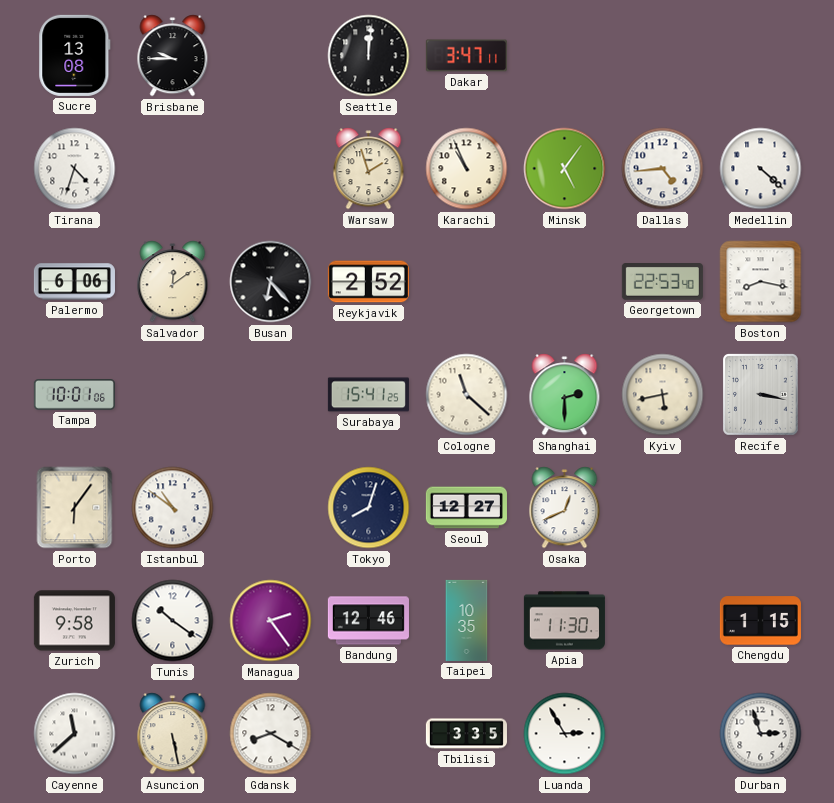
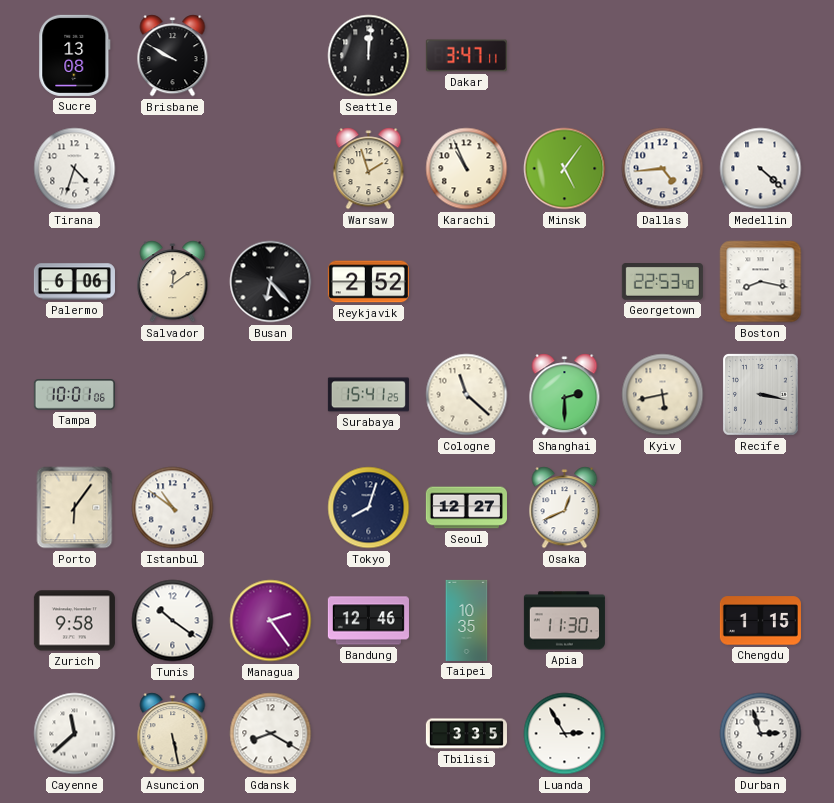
Brisbane: 9:45 -> 9:50
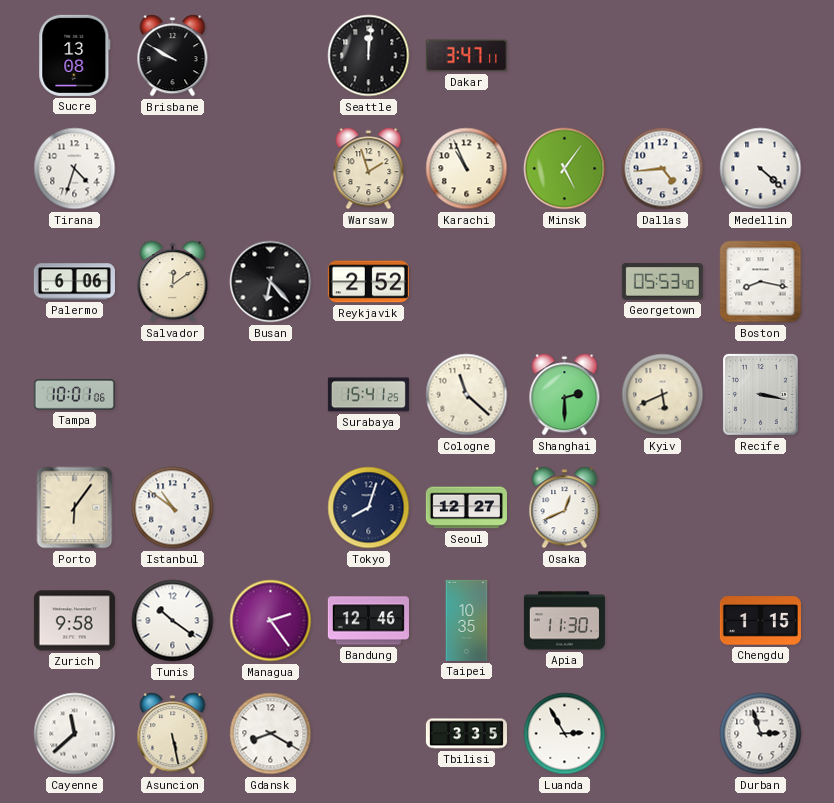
Georgetown: 22:53 -> 05:53
Kyiv: 5:43 -> 5:41
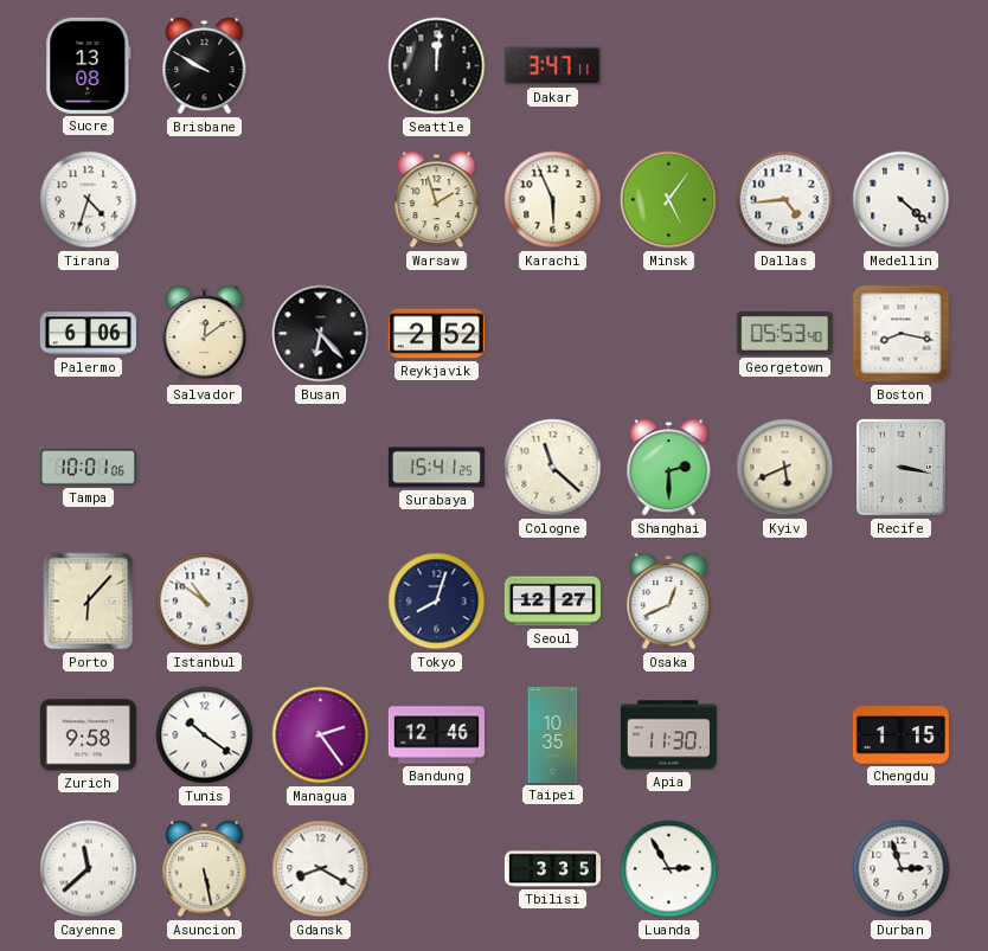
Karachi: 10:56 -> 5:56
Porto: 6:06 -> 6:07
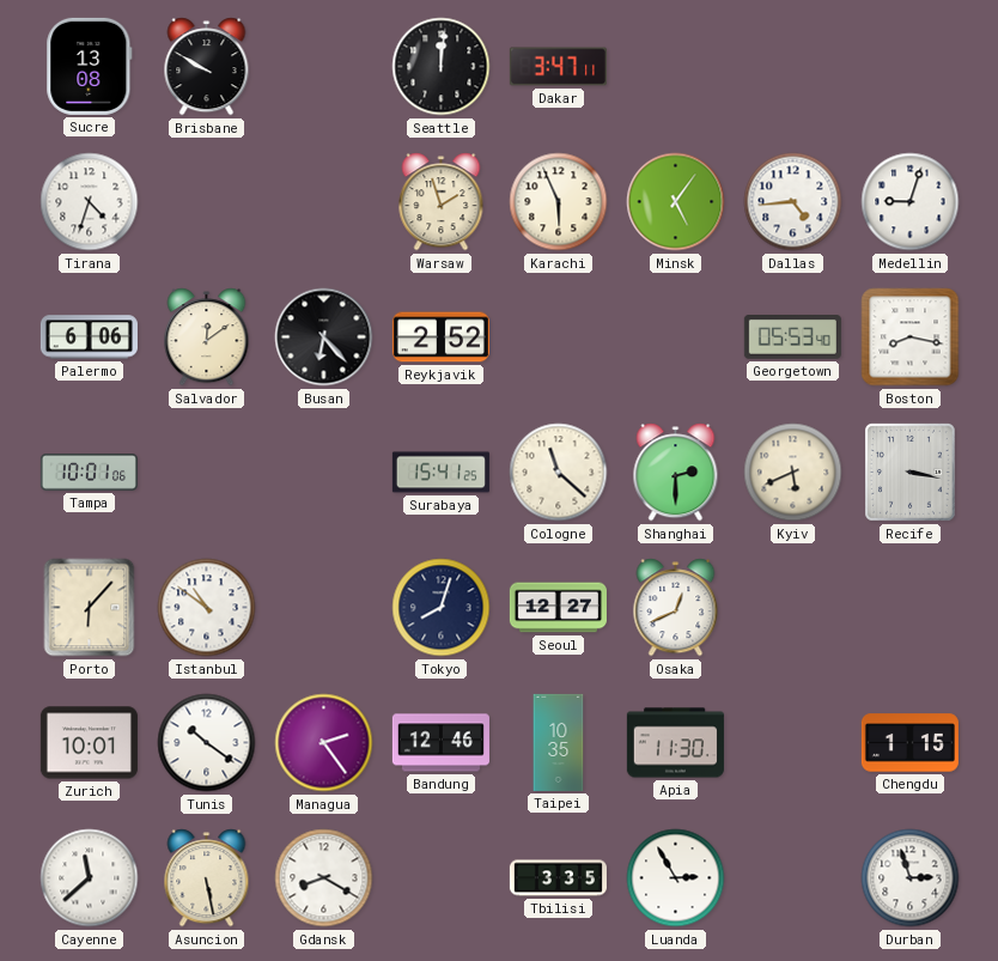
Medellin: 4:22 -> 9:03
Zurich: 9:58 -> 10:01
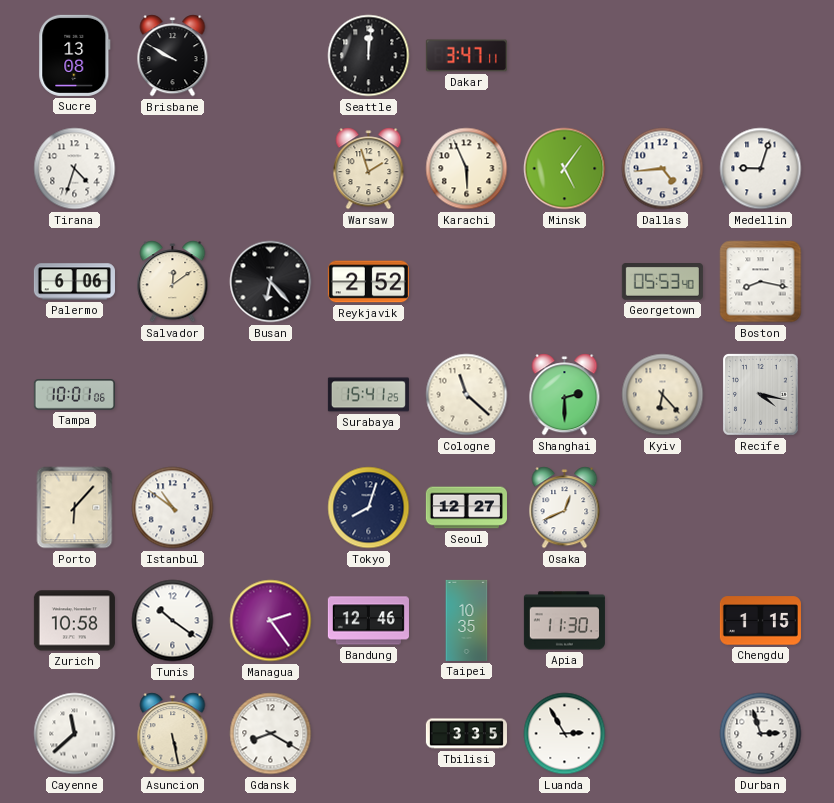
Kyiv: 5:41 -> 6:23
Recife: 3:17 -> 4:17
Zurich: 10:01 -> 10:58
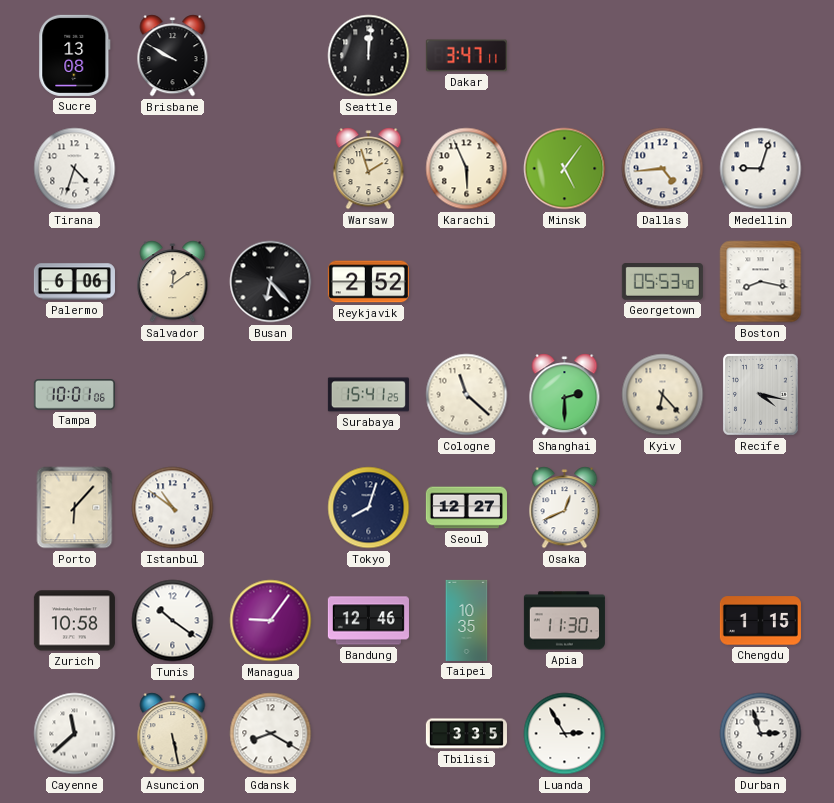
Managua: 2:24 -> 9:06
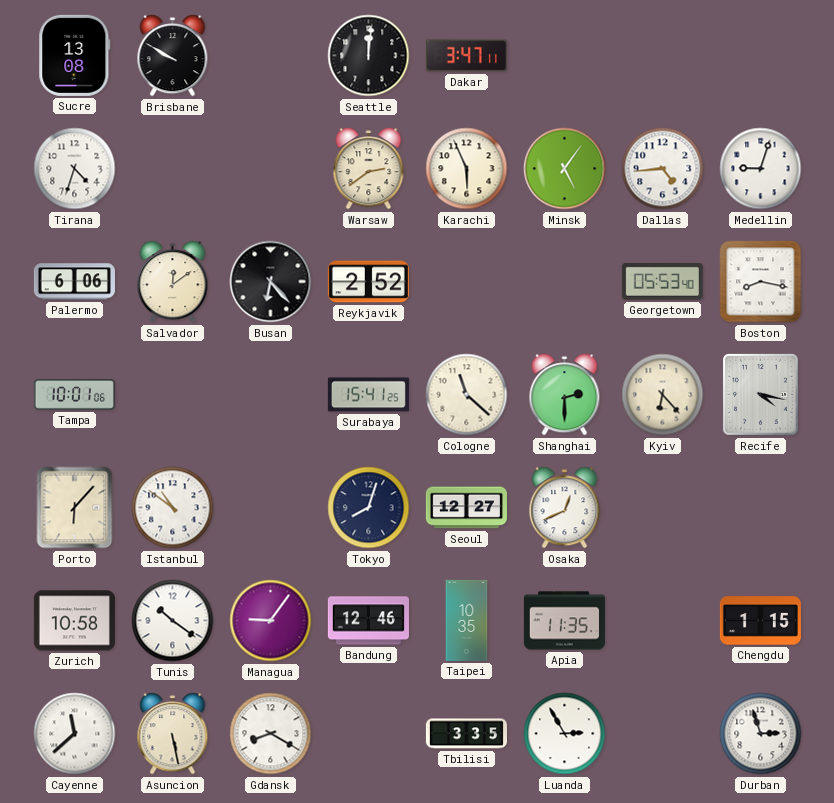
Warsaw: 1:57 -> 2:39
Apia: 11:30 -> 11:35
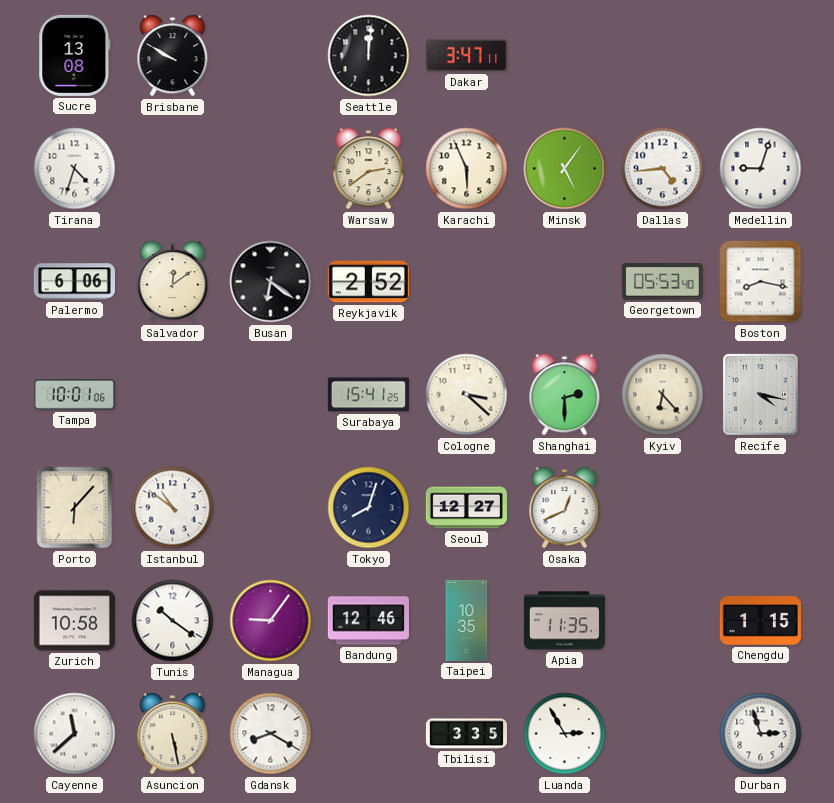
Busan: 6:23 -> 6:21
Cologne: 11:22 -> 3:22
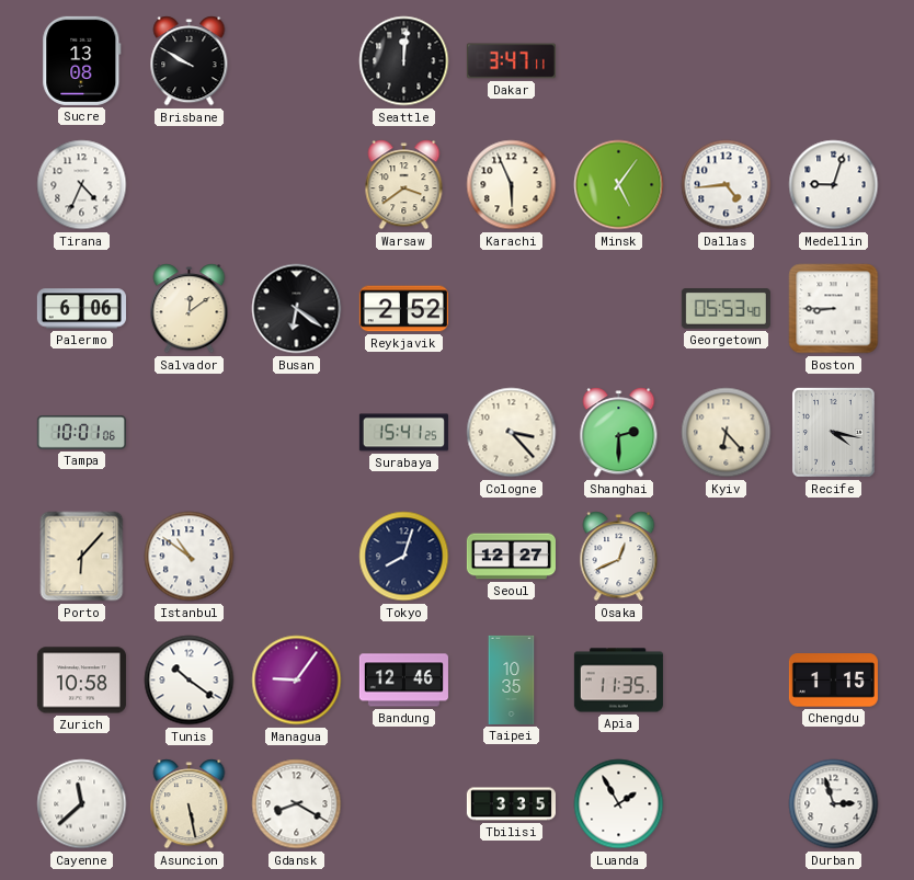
Tirana: 4:33 -> 4:34
Warsaw: 2:39 -> 3:39
Boston: 8:17 -> 8:45
Cologne: 3:22 -> 3:23
Luanda: 2:55 -> 1:55
